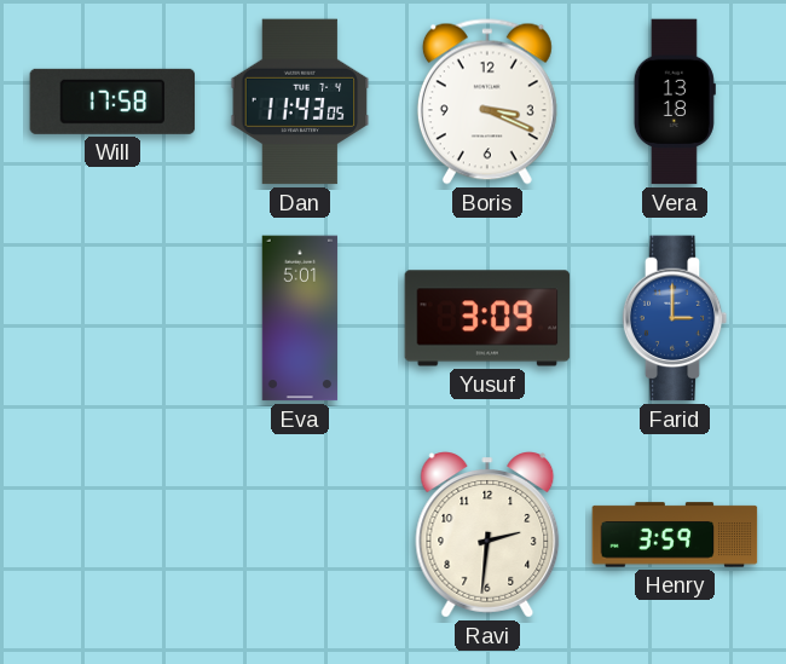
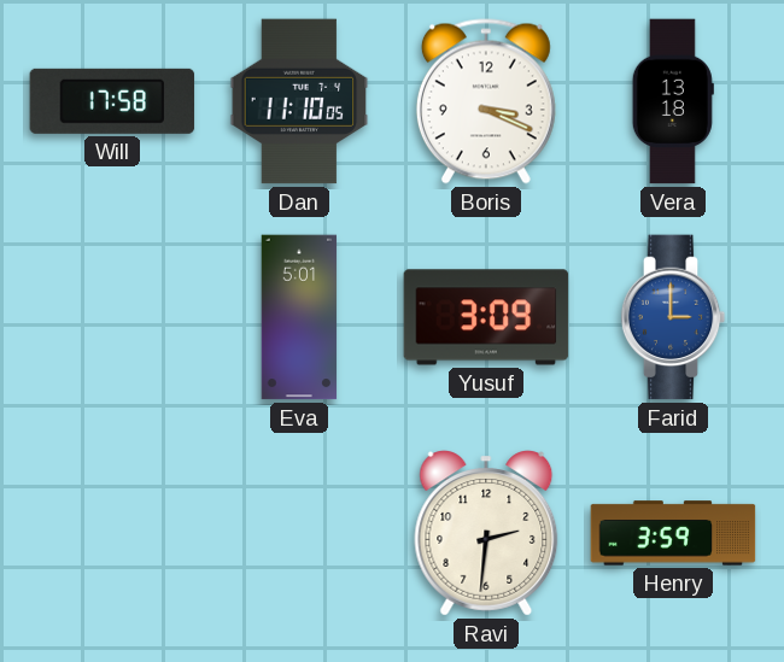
Dan: 11:43 -> 11:10
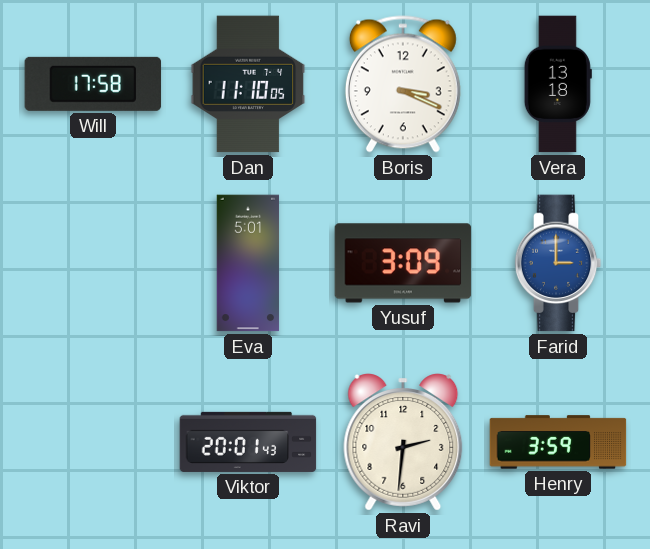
Viktor: none -> 20:01
